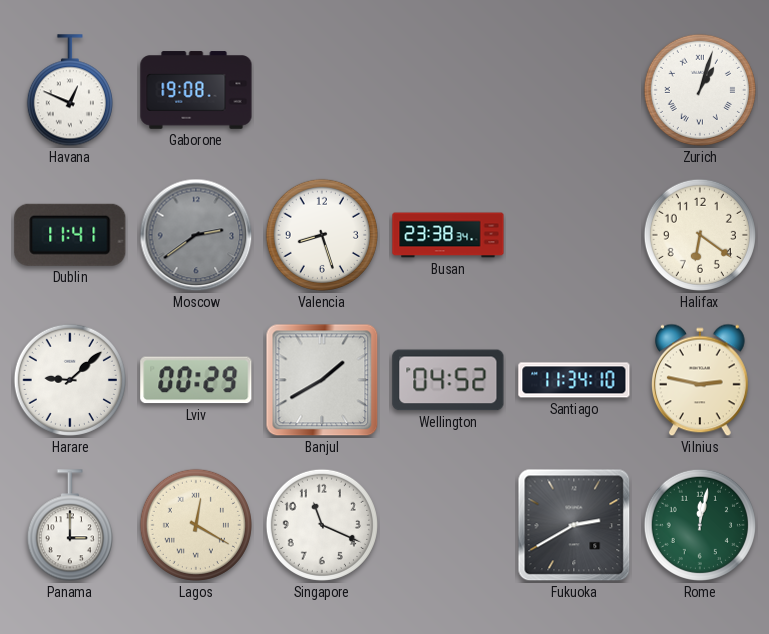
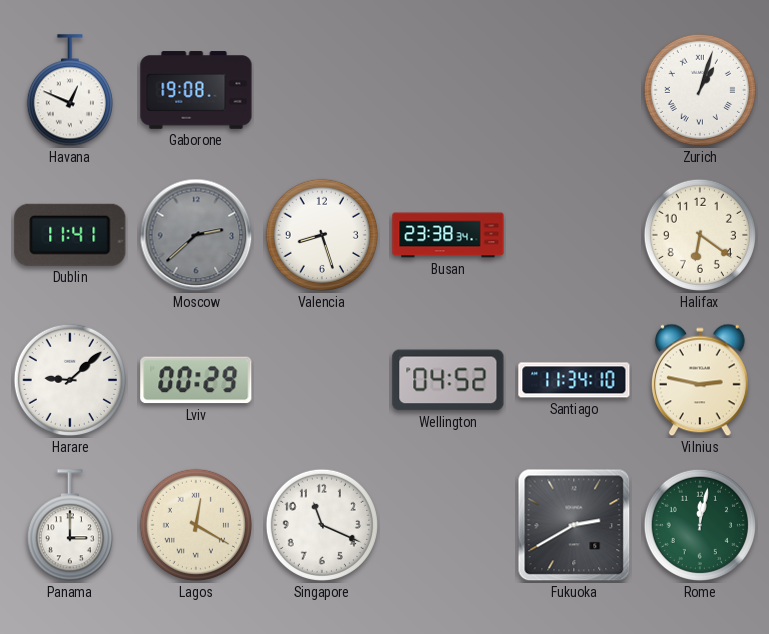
Moscow: 2:39 -> 2:38
Banjul: 1:40 -> none
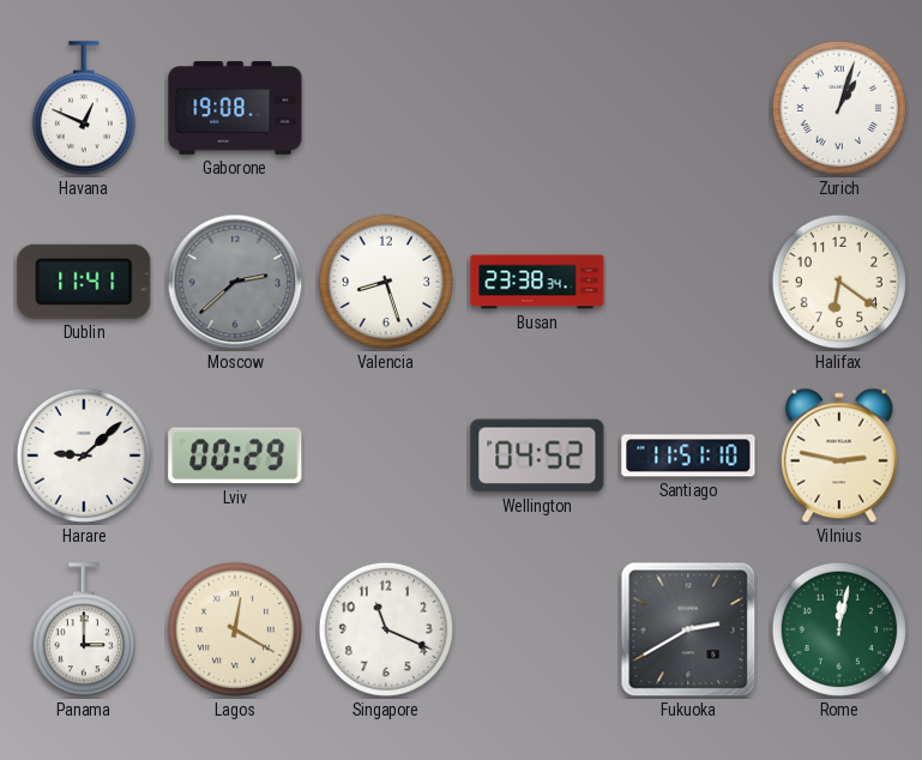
Santiago: 11:34 -> 11:51
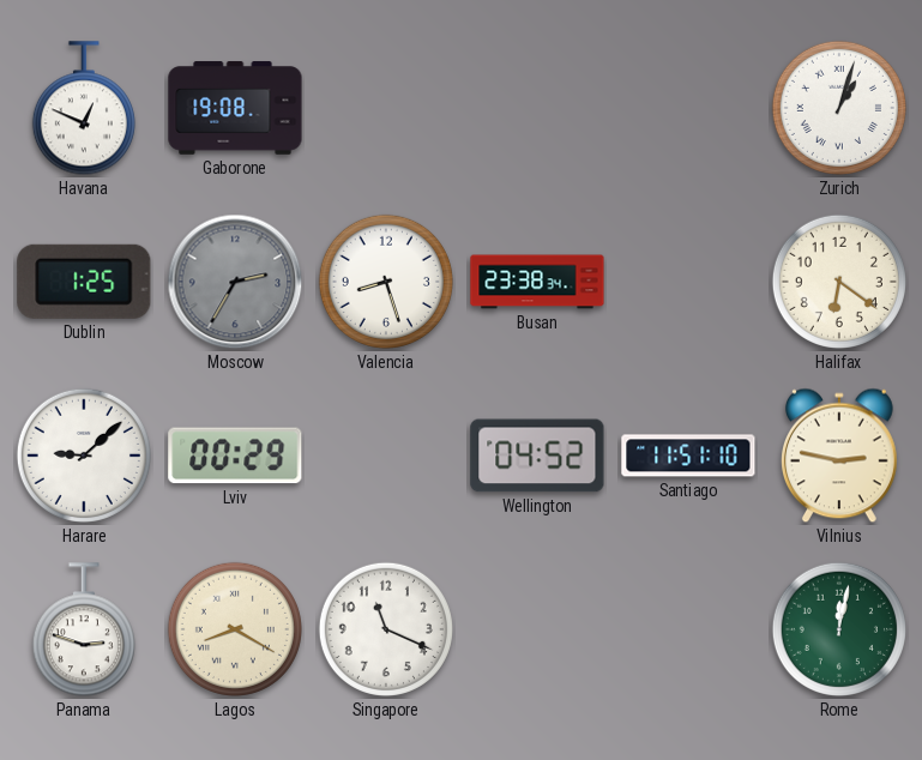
Dublin: 11:41 -> 1:25
Moscow: 2:38 -> 2:35
Panama: 3:00 -> 2:48
Lagos: 12:20 -> 8:20
Fukuoka: 2:40 -> none
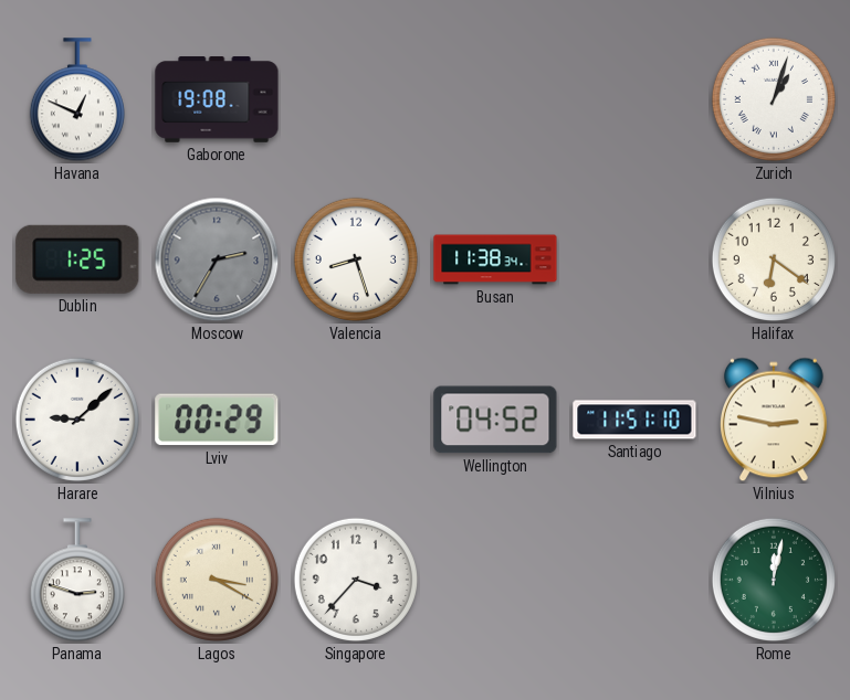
Busan: 23:38 -> 11:38
Lagos: 8:20 -> 3:20
Singapore: 11:19 -> 3:37
